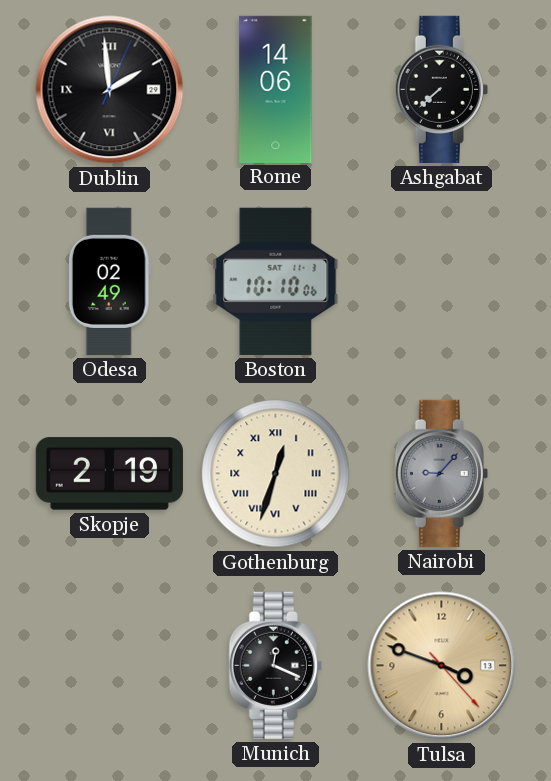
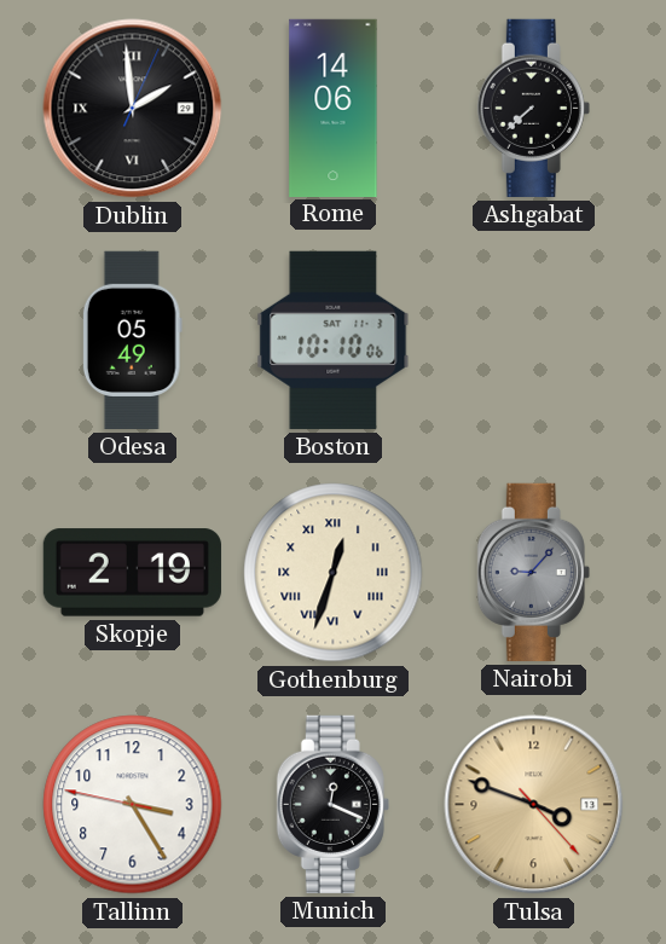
Odesa: 02:49 -> 05:49
Tallinn: none -> 3:24
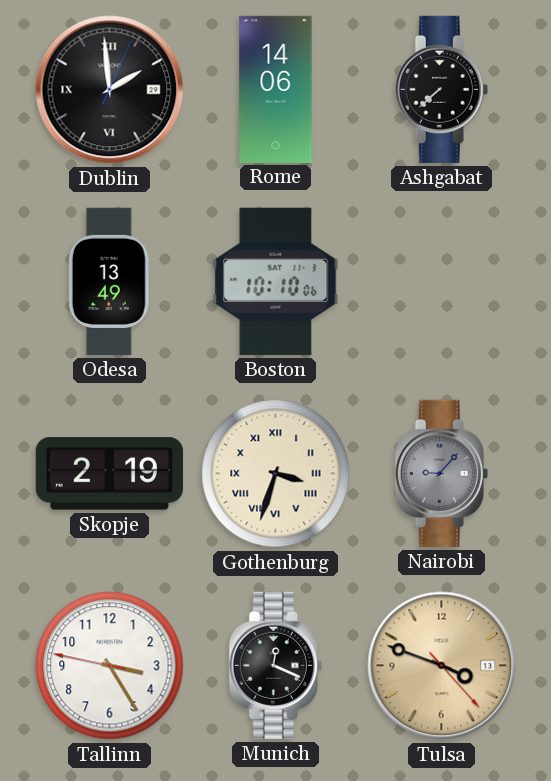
Odesa: 05:49 -> 13:49
Gothenburg: 12:33 -> 3:33
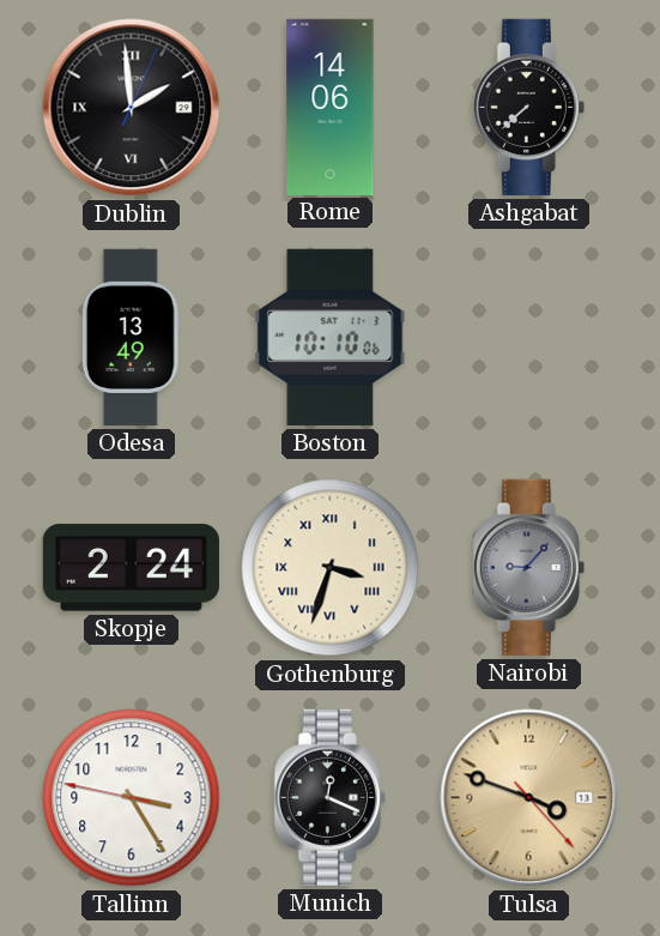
Skopje: 2:19 -> 2:24
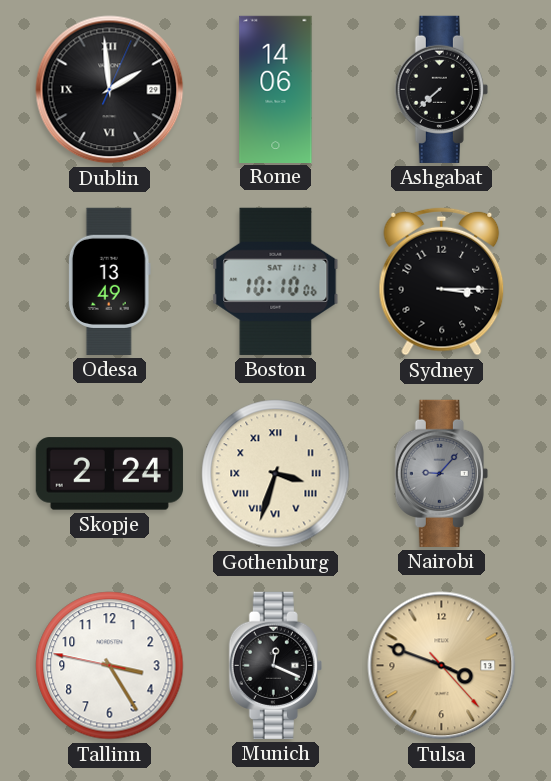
Sydney: none -> 3:15
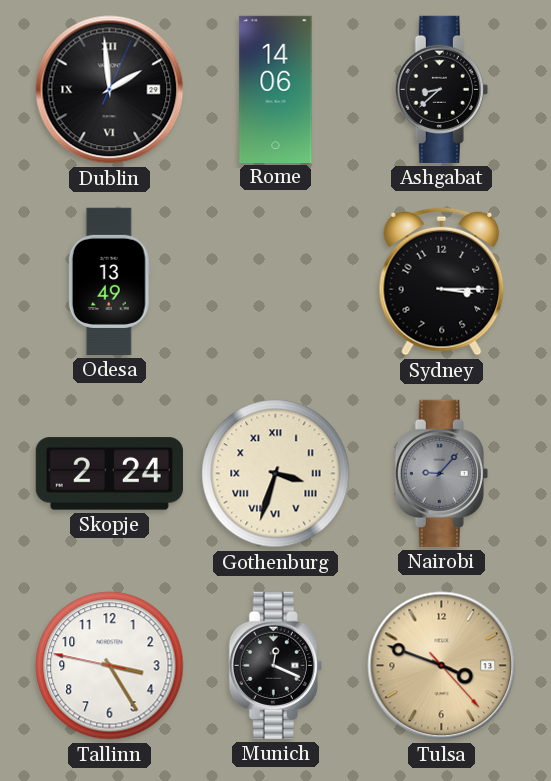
Ashgabat: 7:38 -> 8:38
Boston: 10:10 -> none
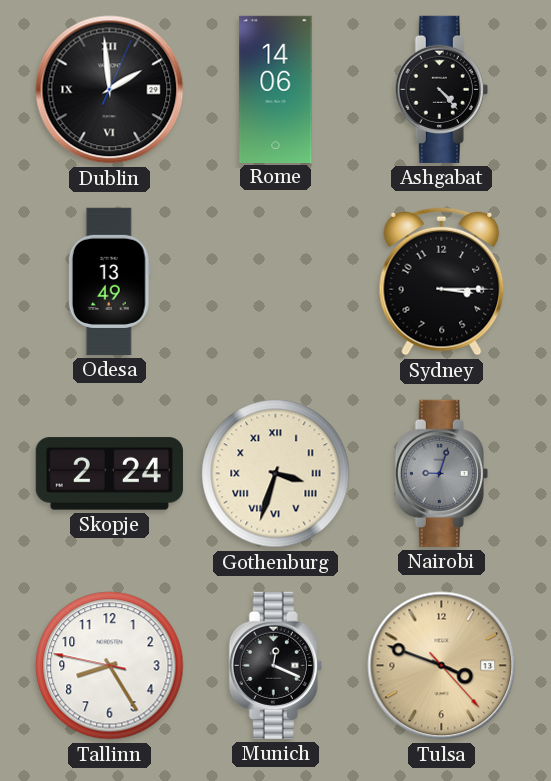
Ashgabat: 8:38 -> 4:23
Nairobi: 9:07 -> 9:03
Tallinn: 3:24 -> 8:24
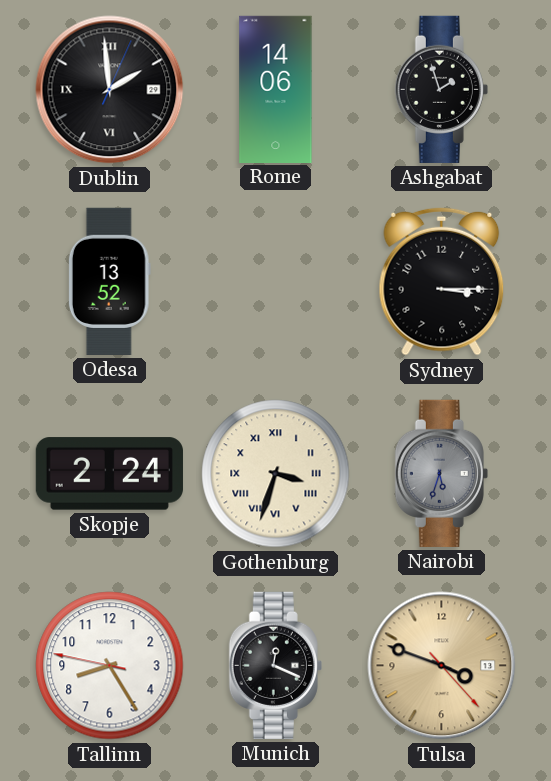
Ashgabat: 4:23 -> 1:57
Odesa: 13:49 -> 13:52
Nairobi: 9:03 -> 5:33
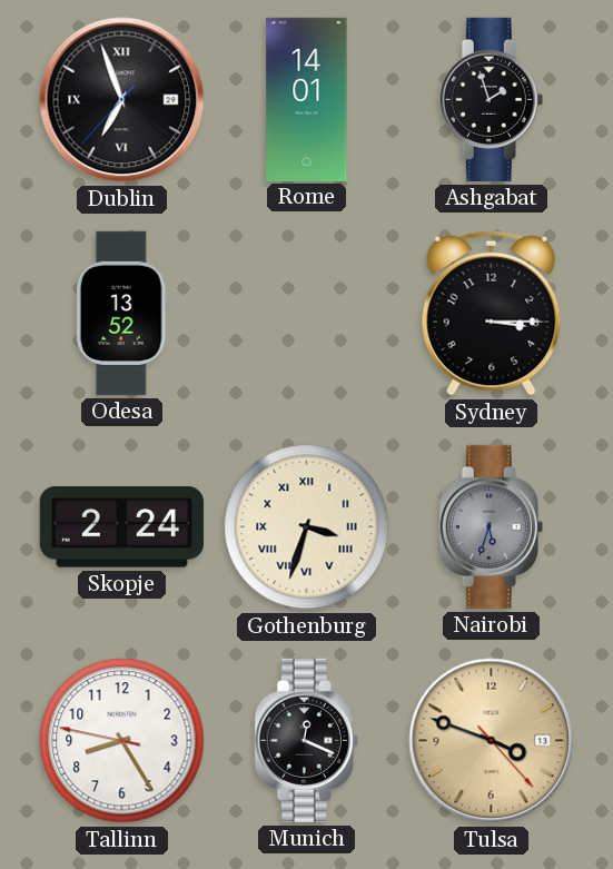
Dublin: 1:59 -> 6:56
Rome: 14:06 -> 14:01
